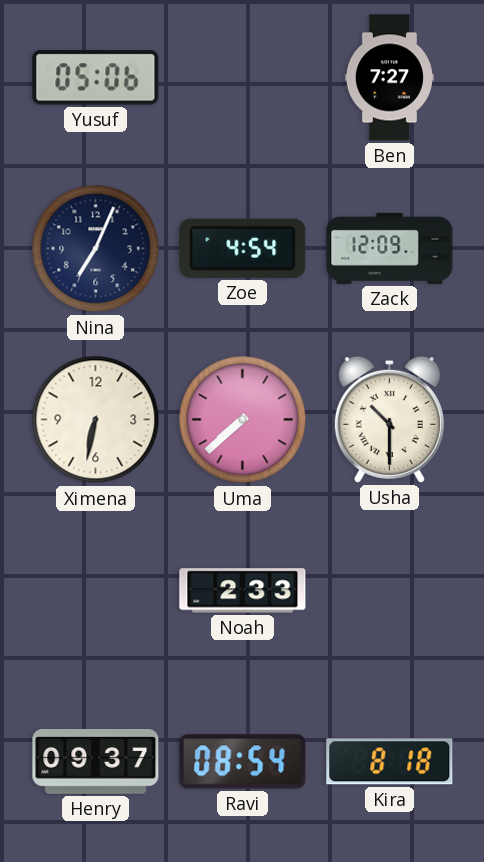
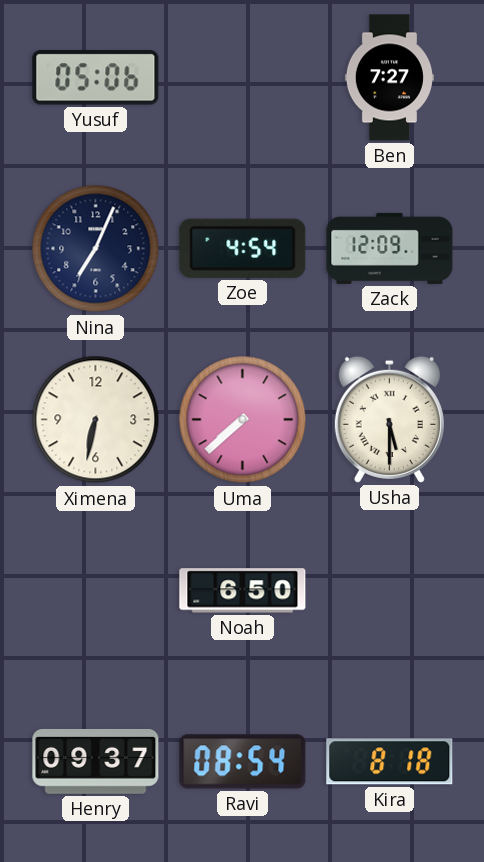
Usha: 10:30 -> 5:30
Noah: 2:33 -> 6:50
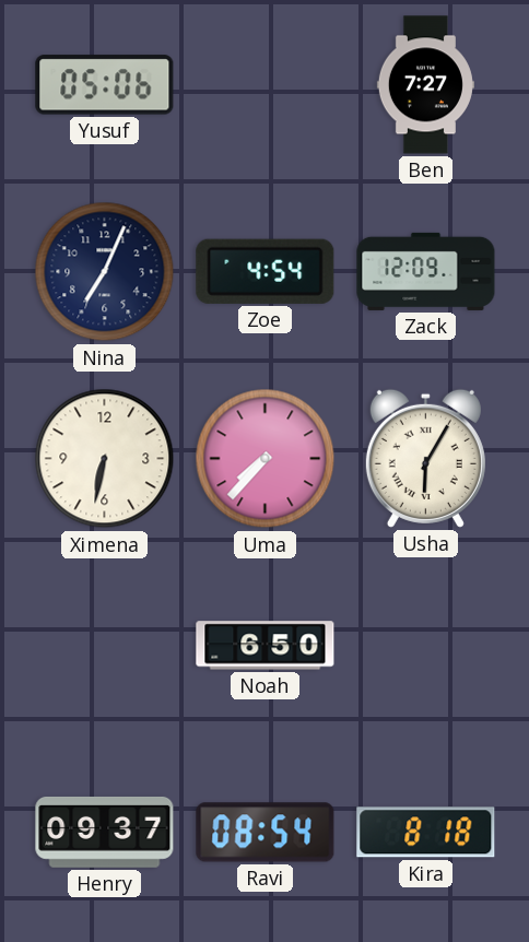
Uma: 7:38 -> 7:37
Usha: 5:30 -> 6:05
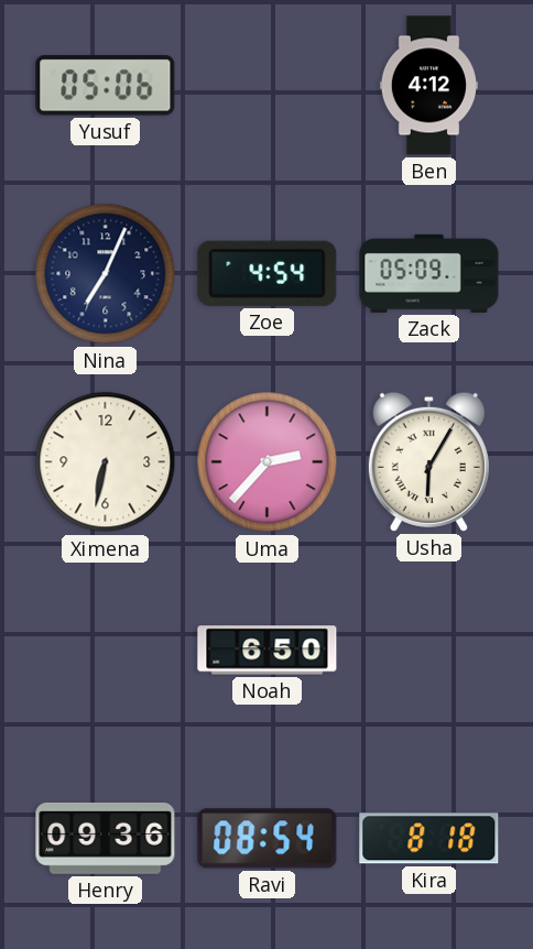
Ben: 7:27 -> 4:12
Zack: 12:09 -> 05:09
Uma: 7:37 -> 2:37
Henry: 09:37 -> 09:36
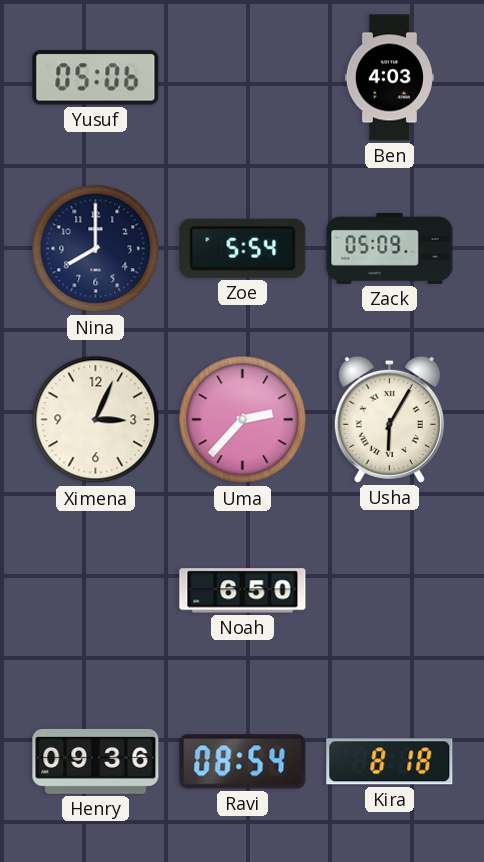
Ben: 4:12 -> 4:03
Nina: 7:04 -> 8:00
Zoe: 4:54 -> 5:54
Ximena: 6:32 -> 3:04
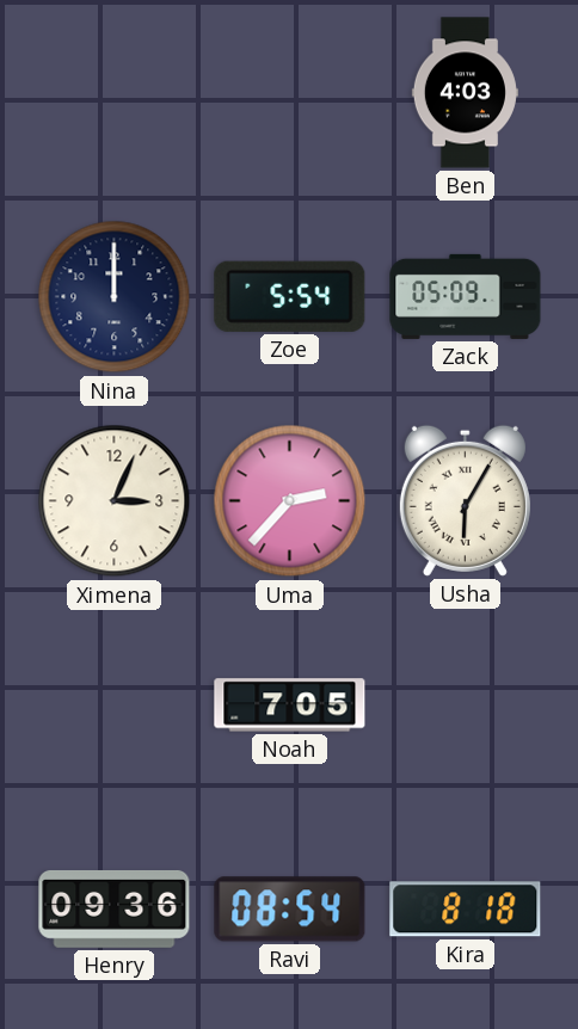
Yusuf: 05:06 -> none
Nina: 8:00 -> 12:00
Noah: 6:50 -> 7:05
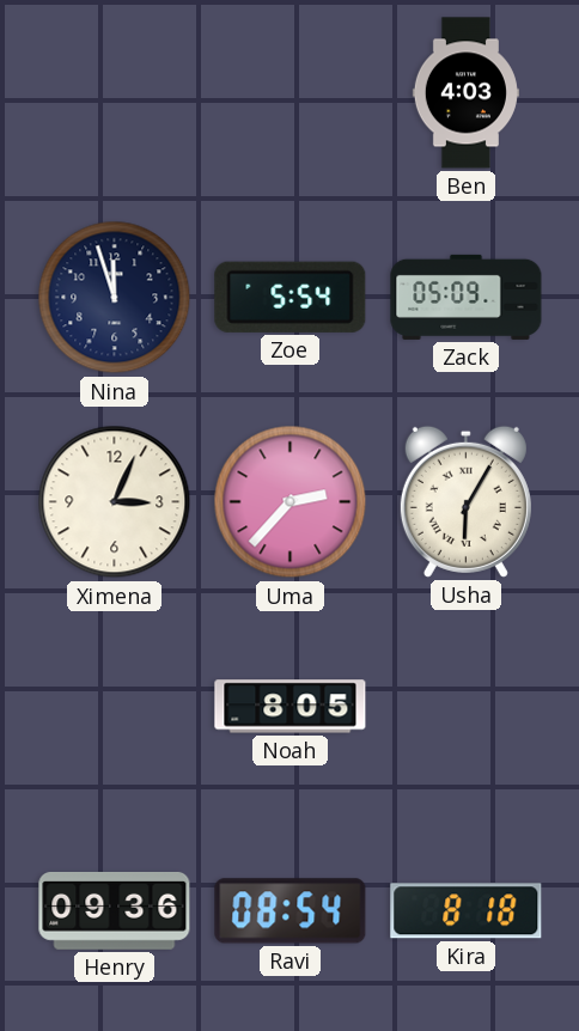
Nina: 12:00 -> 11:57
Noah: 7:05 -> 8:05
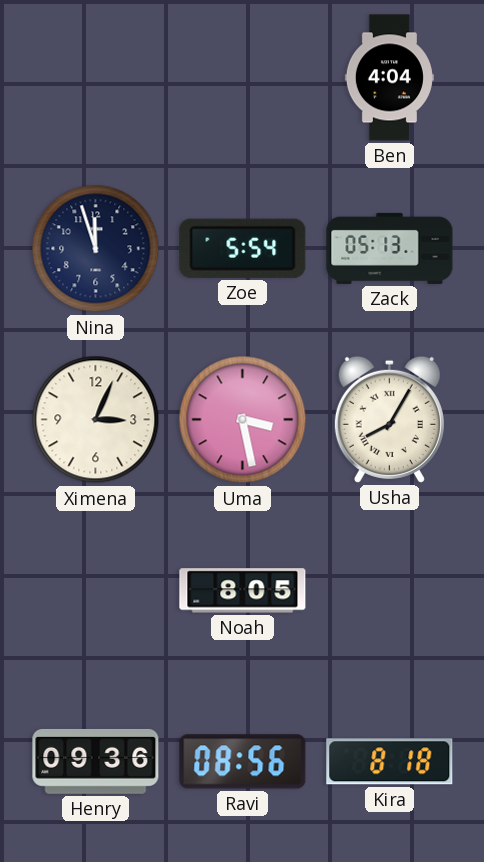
Ben: 4:03 -> 4:04
Zack: 05:09 -> 05:13
Uma: 2:37 -> 3:28
Usha: 6:05 -> 8:05
Ravi: 08:54 -> 08:56
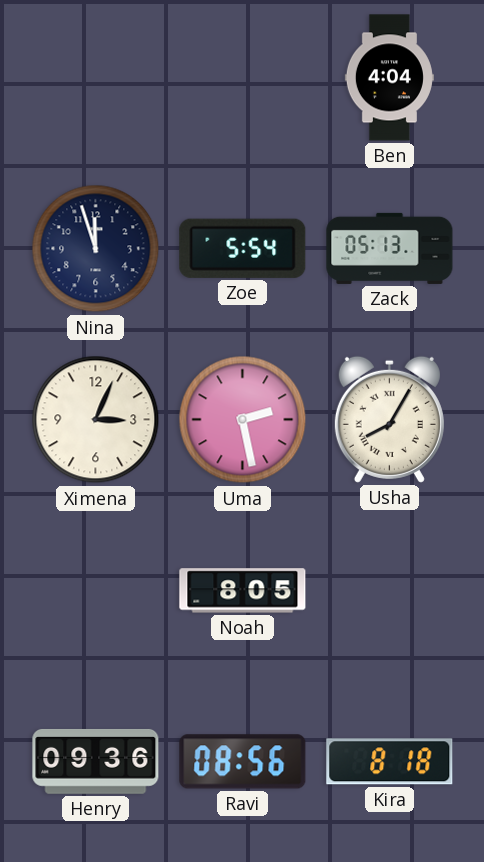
Uma: 3:28 -> 2:28
